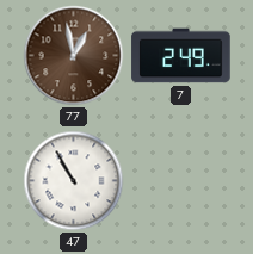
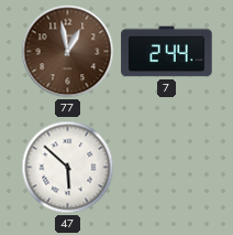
7: 2:49 -> 2:44
47: 10:55 -> 5:52
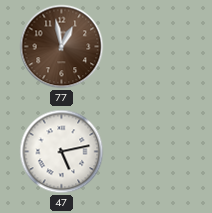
7: 2:44 -> none
47: 5:52 -> 5:13
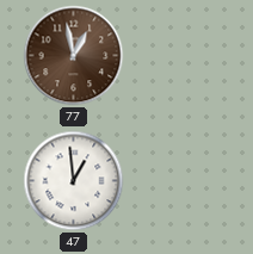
47: 5:13 -> 12:59
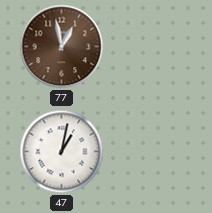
47: 12:59 -> 1:02
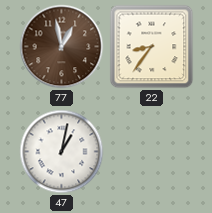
22: none -> 8:36
